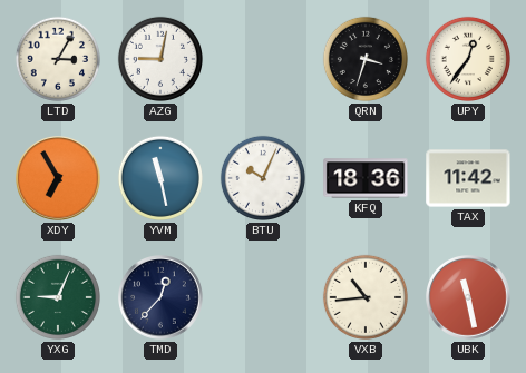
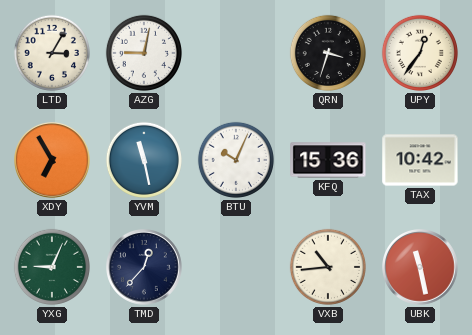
KFQ: 18:36 -> 15:36
TAX: 11:42 -> 10:42
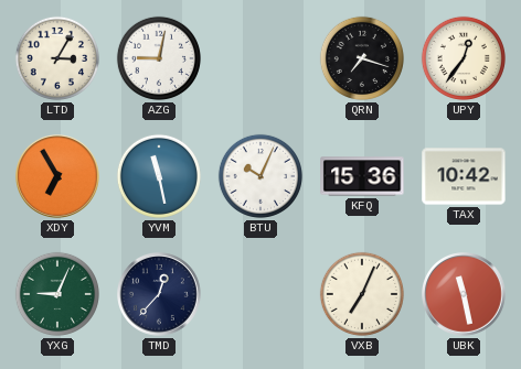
QRN: 3:33 -> 7:18
VXB: 10:44 -> 7:04
